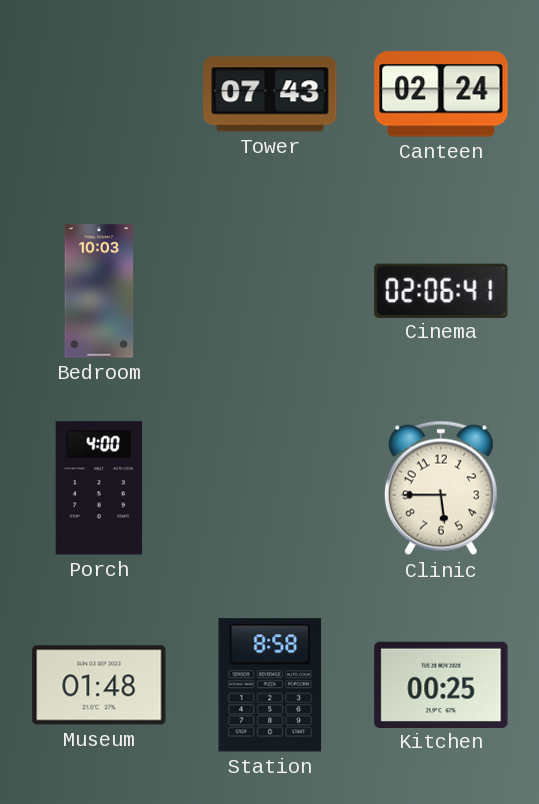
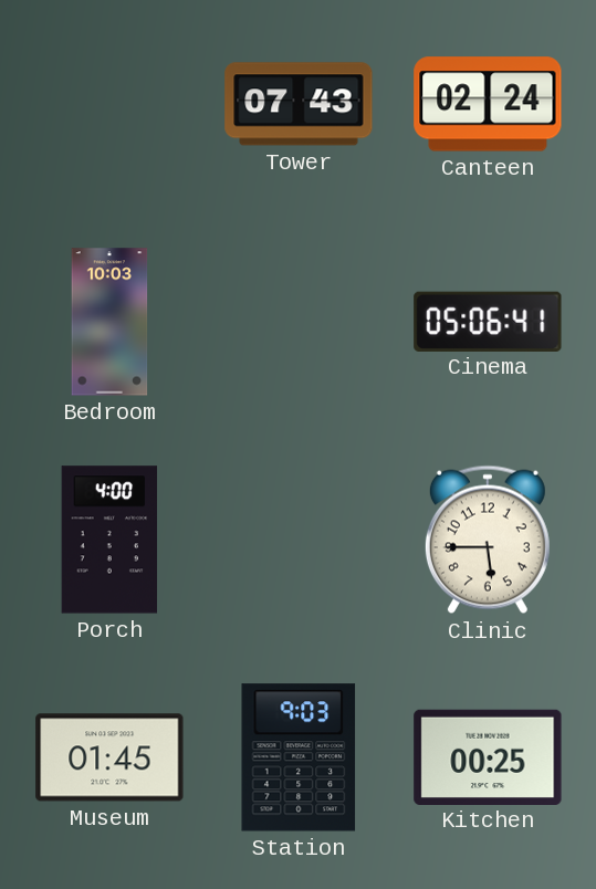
Cinema: 02:06 -> 05:06
Museum: 01:48 -> 01:45
Station: 8:58 -> 9:03
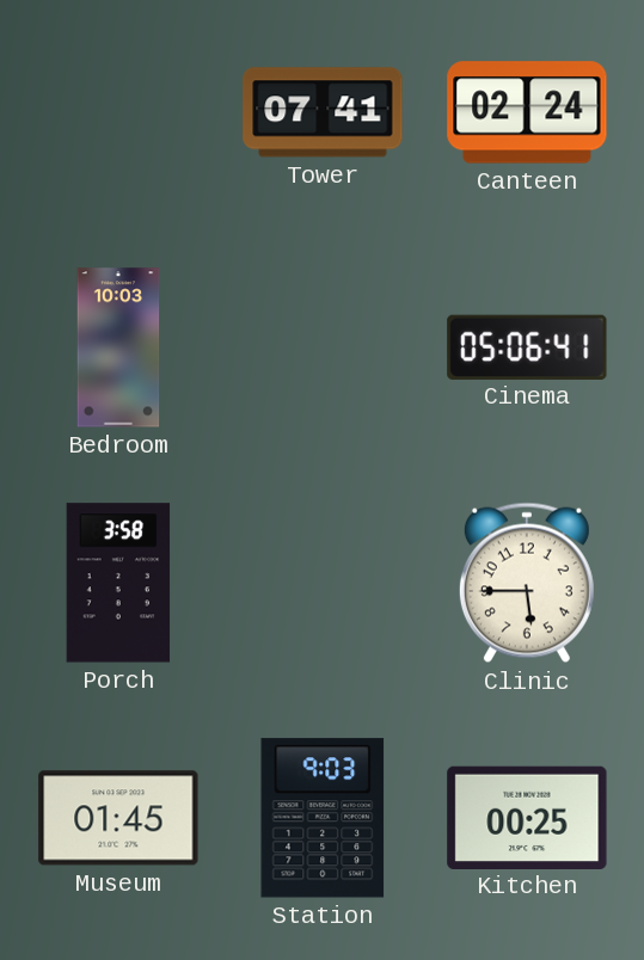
Tower: 07:43 -> 07:41
Porch: 4:00 -> 3:58
